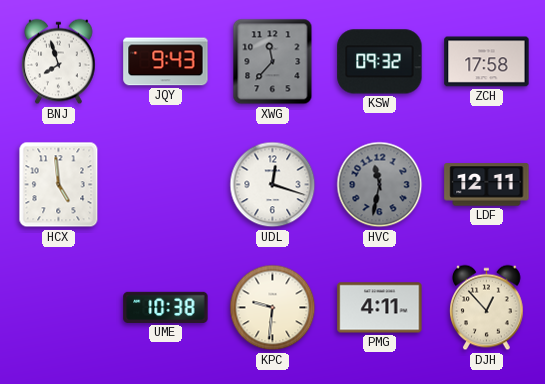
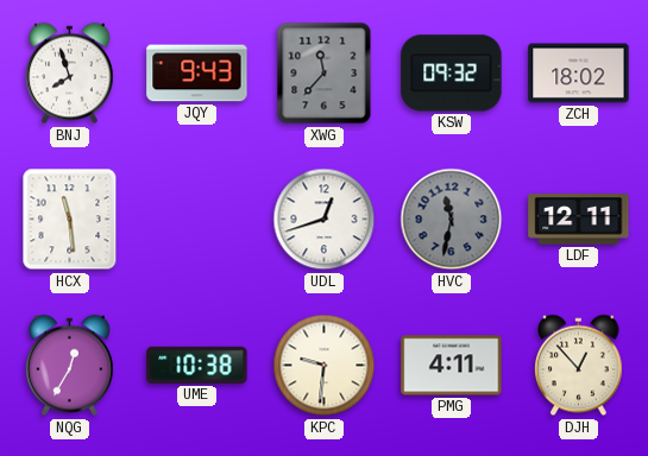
ZCH: 17:58 -> 18:02
HCX: 4:59 -> 11:29
UDL: 12:18 -> 12:42
NQG: none -> 12:35
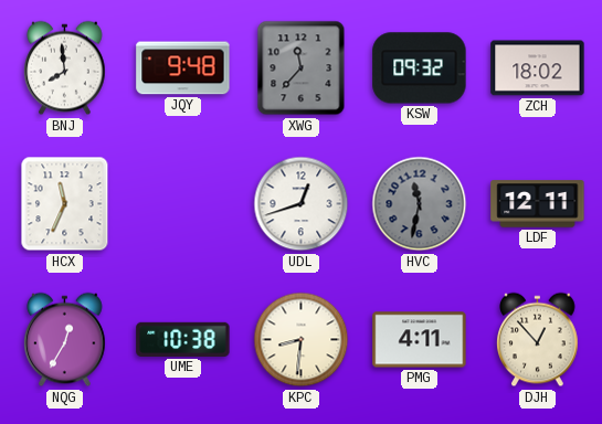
BNJ: 7:57 -> 7:59
JQY: 9:43 -> 9:48
HCX: 11:29 -> 11:34
KPC: 9:31 -> 8:31
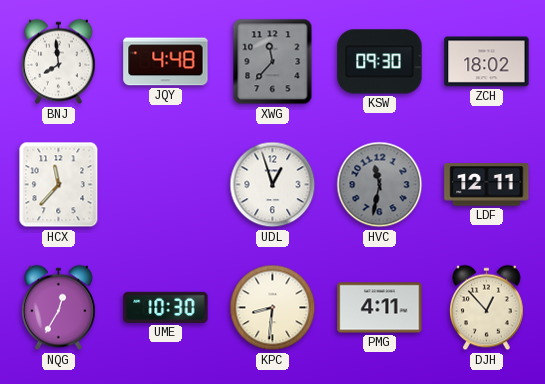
JQY: 9:48 -> 4:48
KSW: 09:32 -> 09:30
HCX: 11:34 -> 11:37
UDL: 12:42 -> 12:57
UME: 10:38 -> 10:30
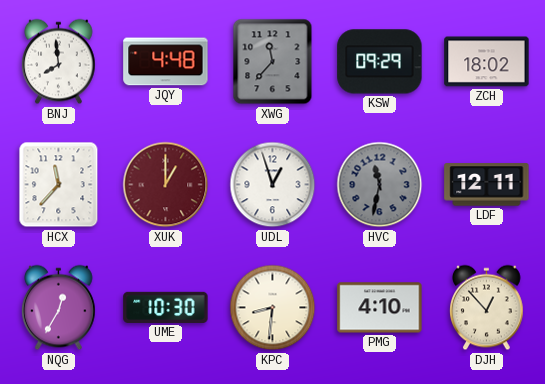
KSW: 09:30 -> 09:29
XUK: none -> 1:00
PMG: 4:11 -> 4:10
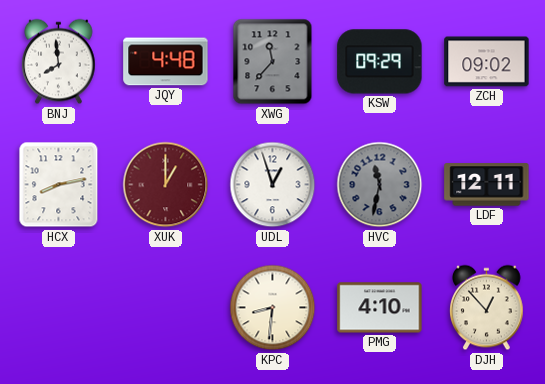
ZCH: 18:02 -> 09:02
HCX: 11:37 -> 8:13
NQG: 12:35 -> none
UME: 10:30 -> none
